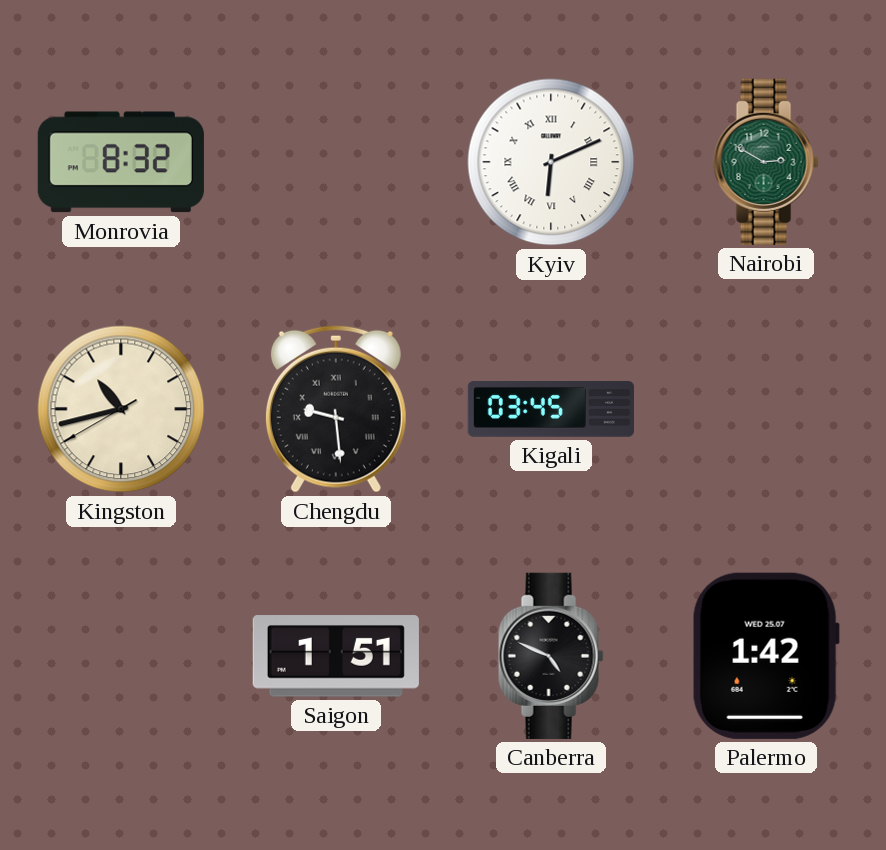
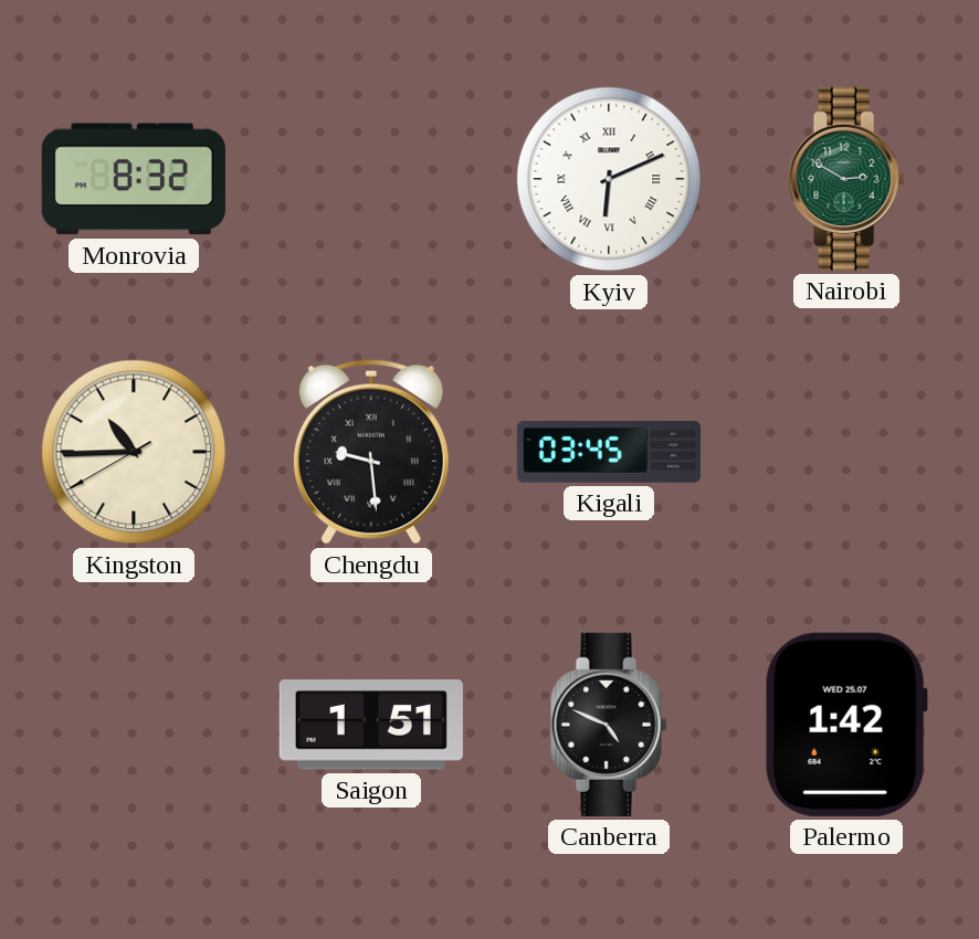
Kingston: 10:42 -> 10:44
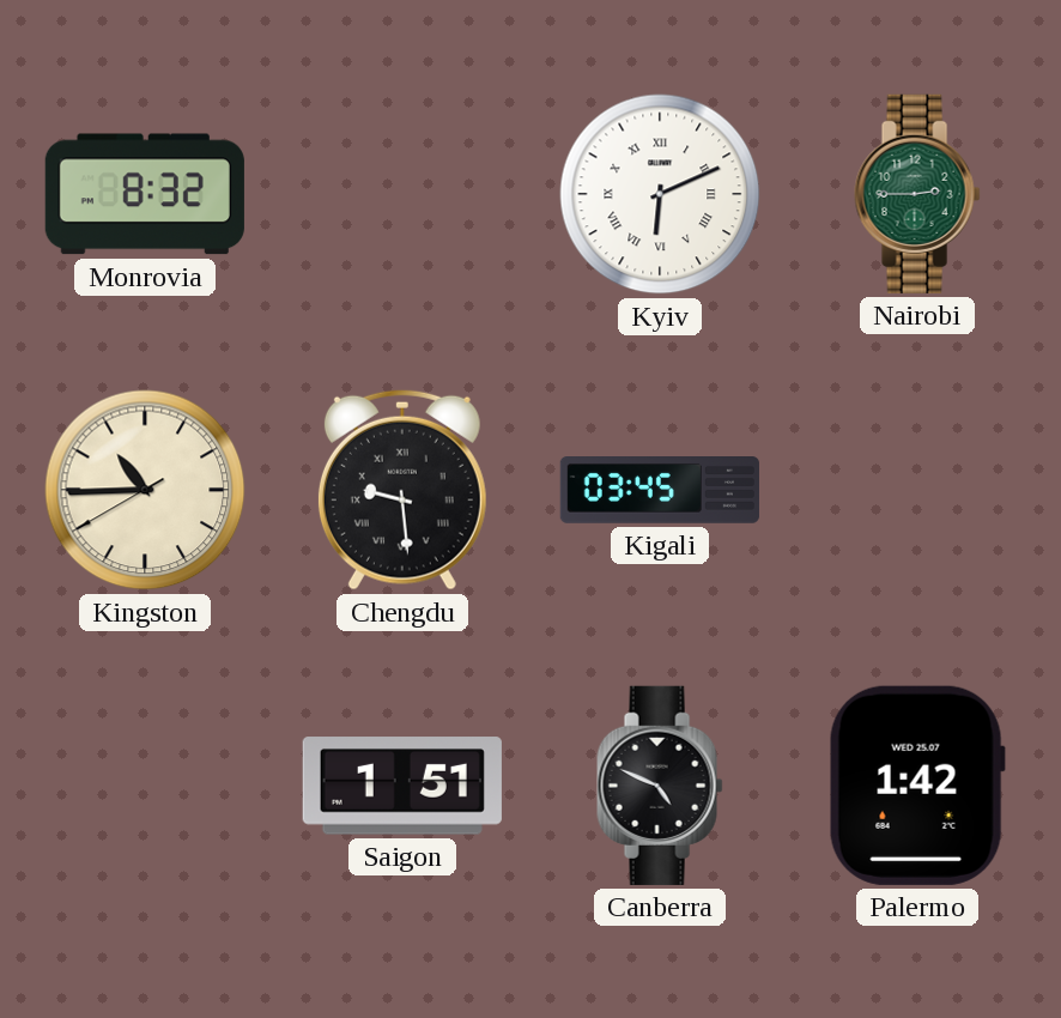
Nairobi: 2:50 -> 2:45
